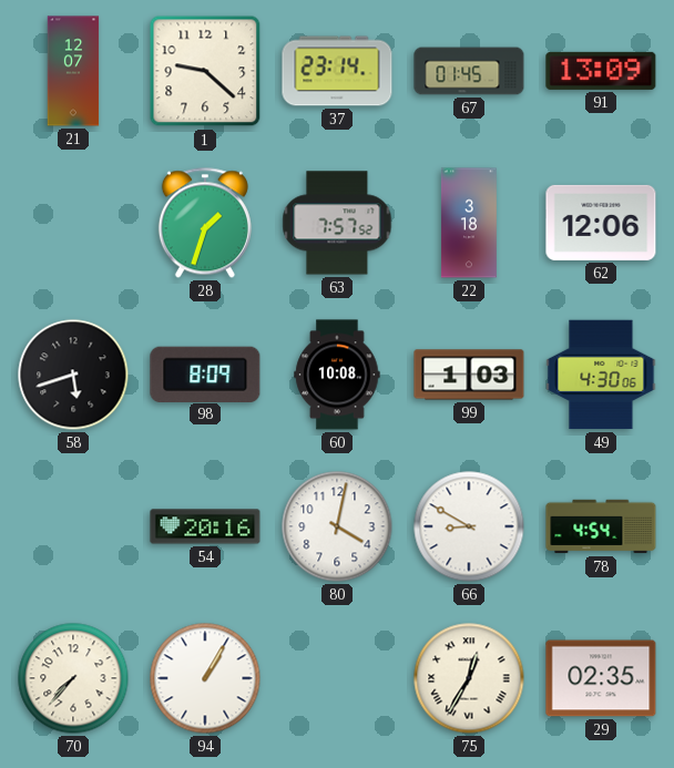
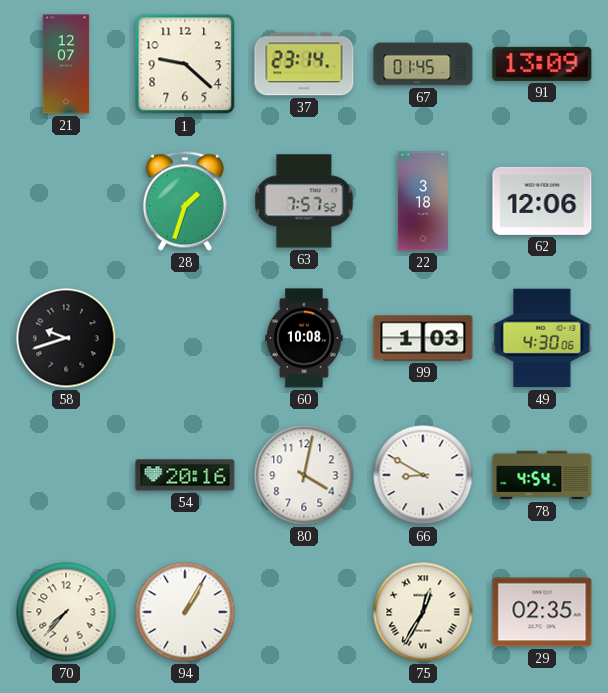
58: 5:42 -> 9:42
98: 8:09 -> none
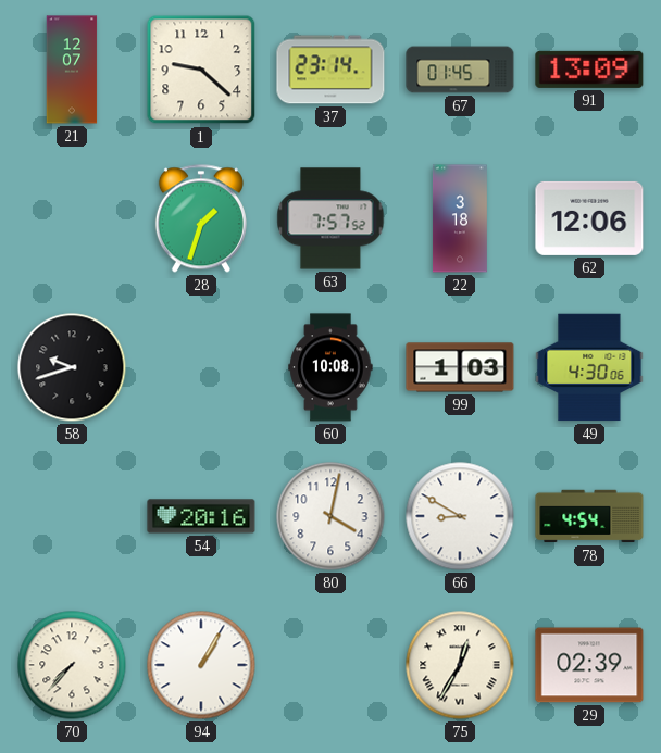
29: 02:35 -> 02:39
